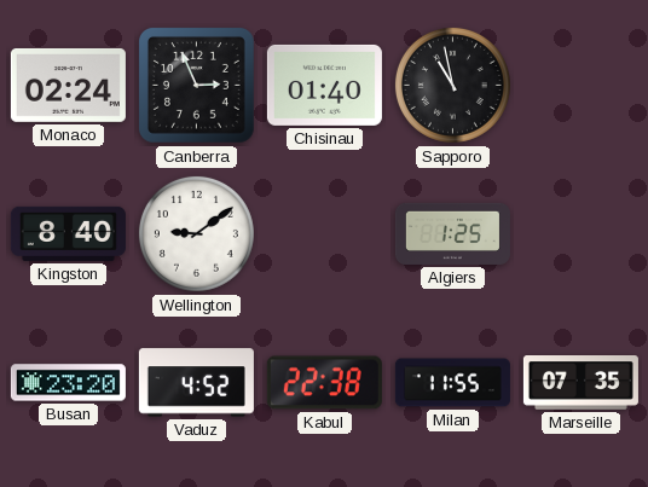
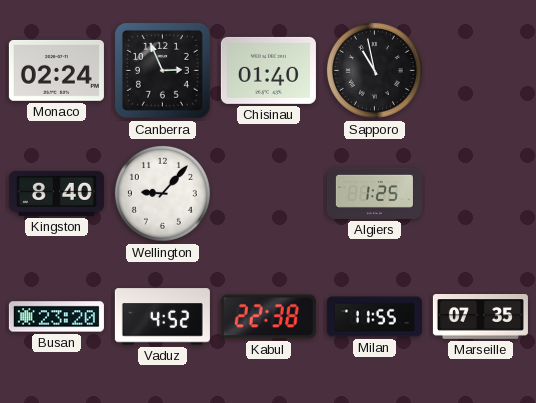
Wellington: 9:09 -> 9:07
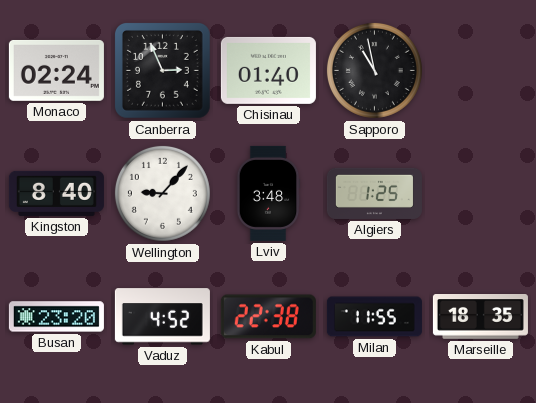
Lviv: none -> 3:48
Marseille: 07:35 -> 18:35
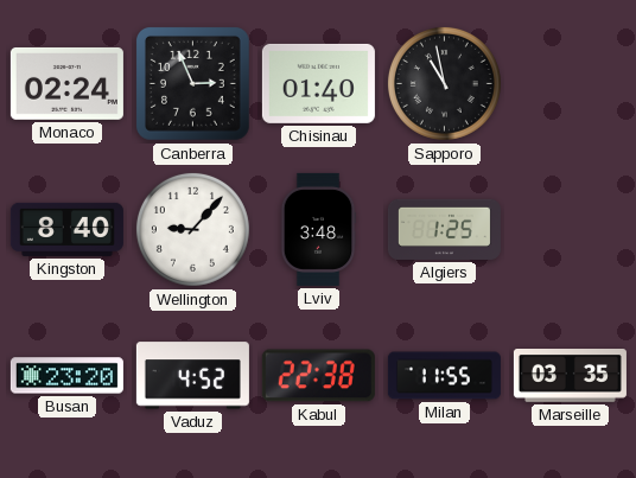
Marseille: 18:35 -> 03:35
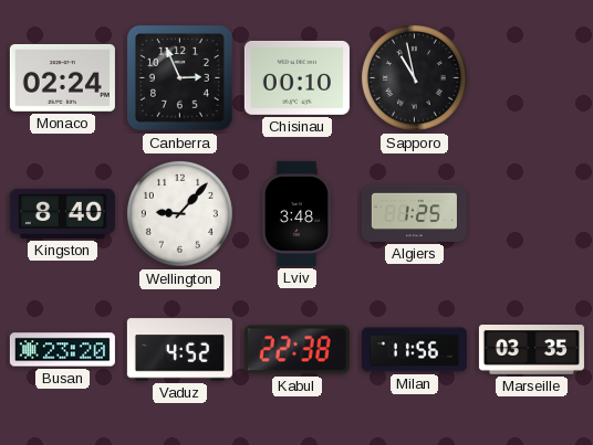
Chisinau: 01:40 -> 00:10
Milan: 11:55 -> 11:56
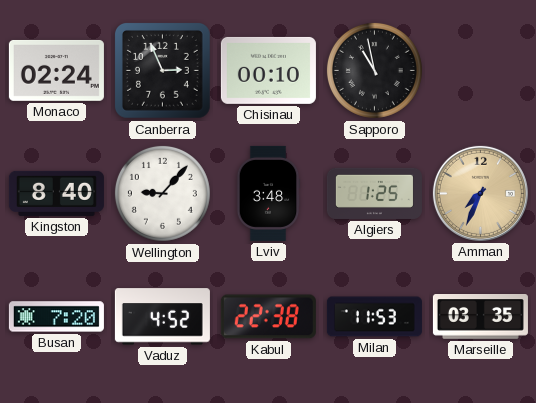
Amman: none -> 7:34
Busan: 23:20 -> 7:20
Milan: 11:56 -> 11:53
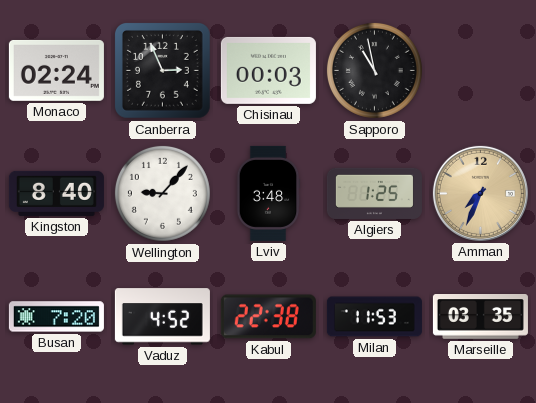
Chisinau: 00:10 -> 00:03
